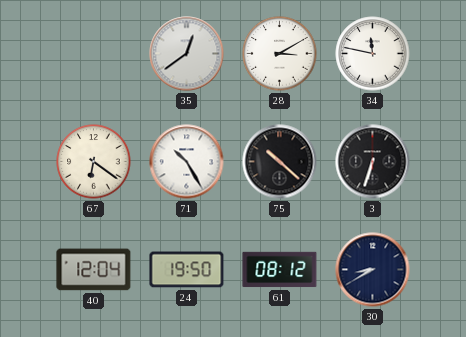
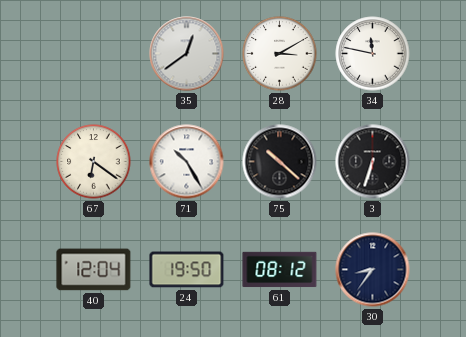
30: 8:40 -> 8:36
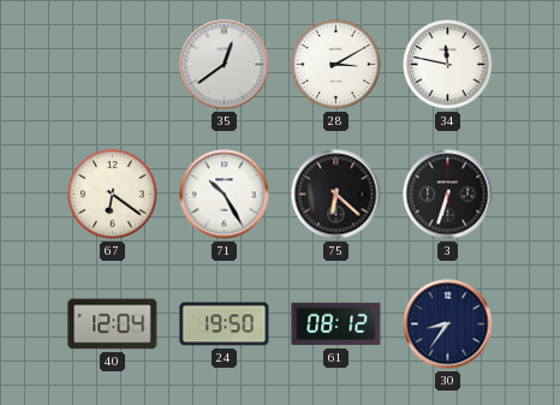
75: 10:22 -> 6:22
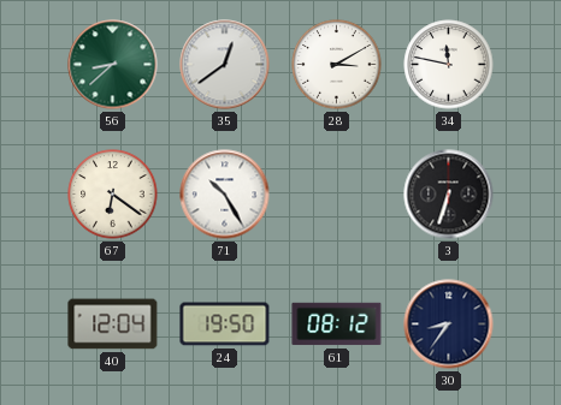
56: none -> 8:38
75: 6:22 -> none
